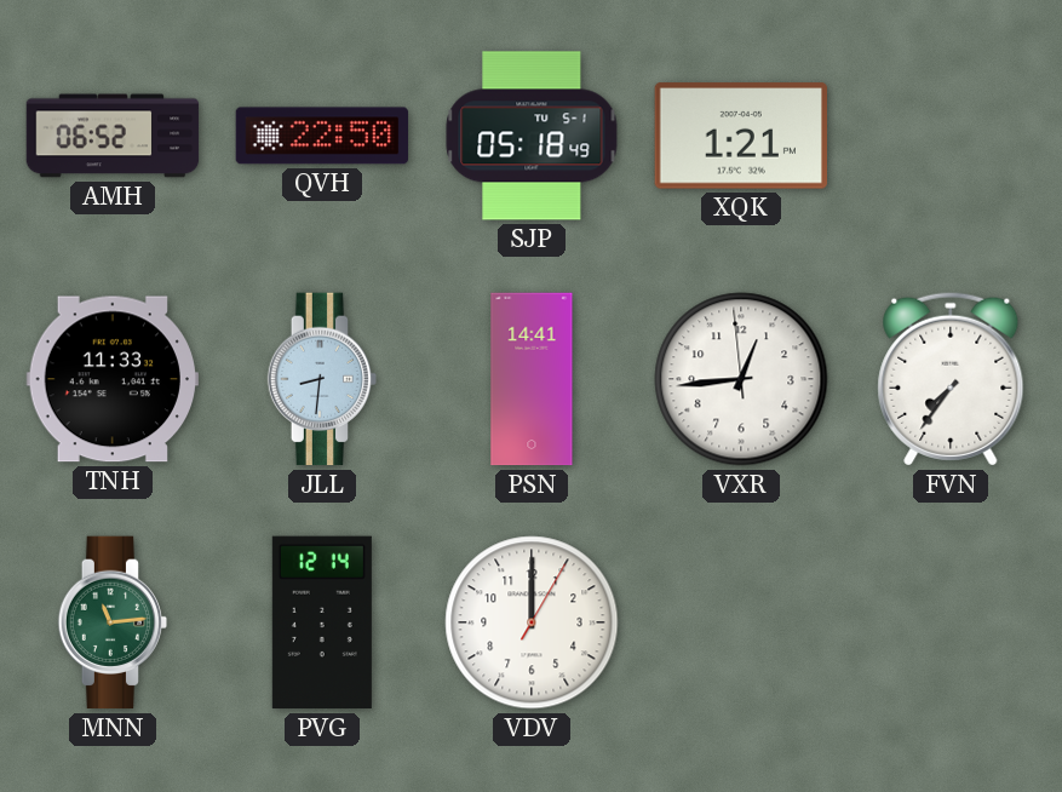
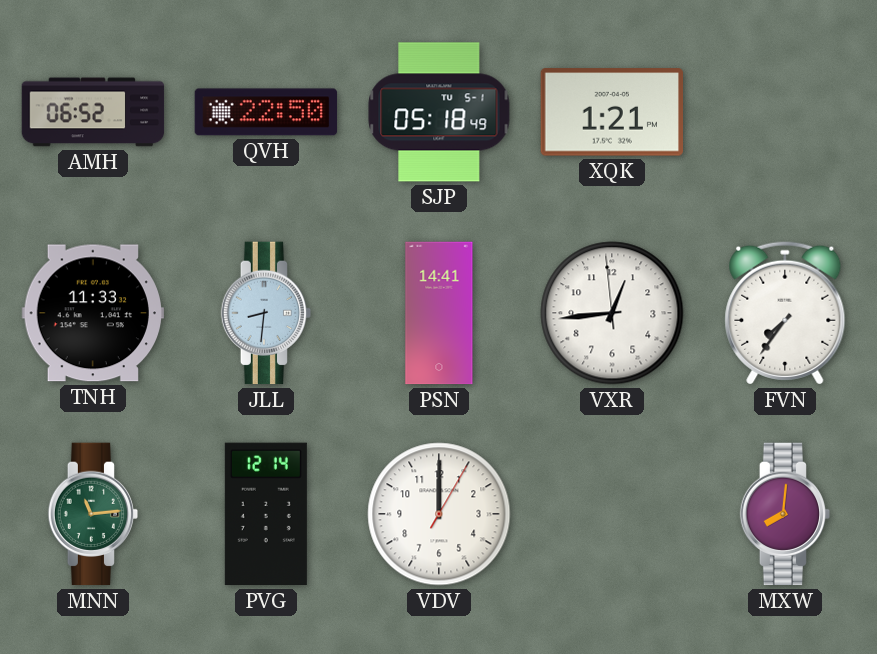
MXW: none -> 8:01
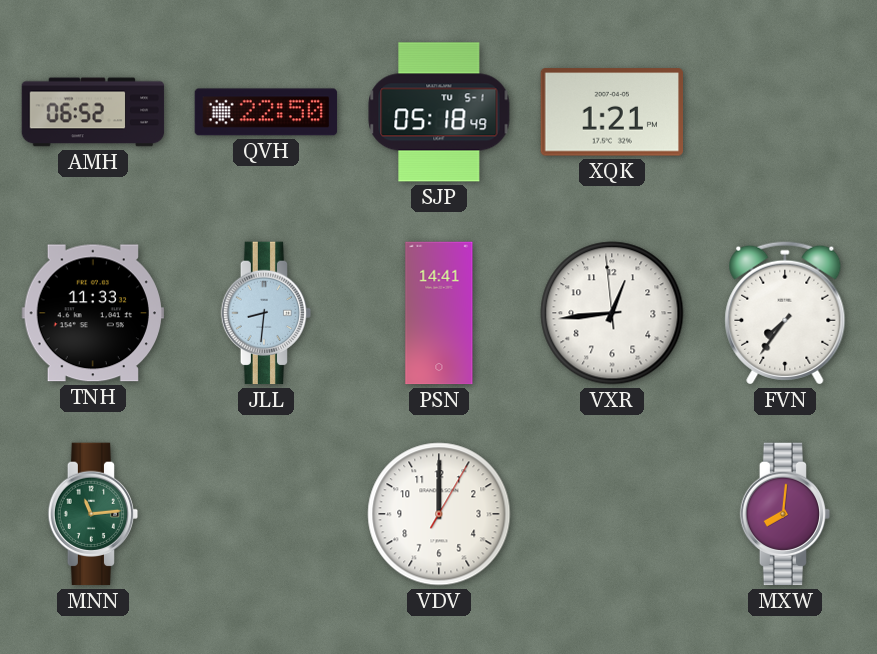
PVG: 12:14 -> none
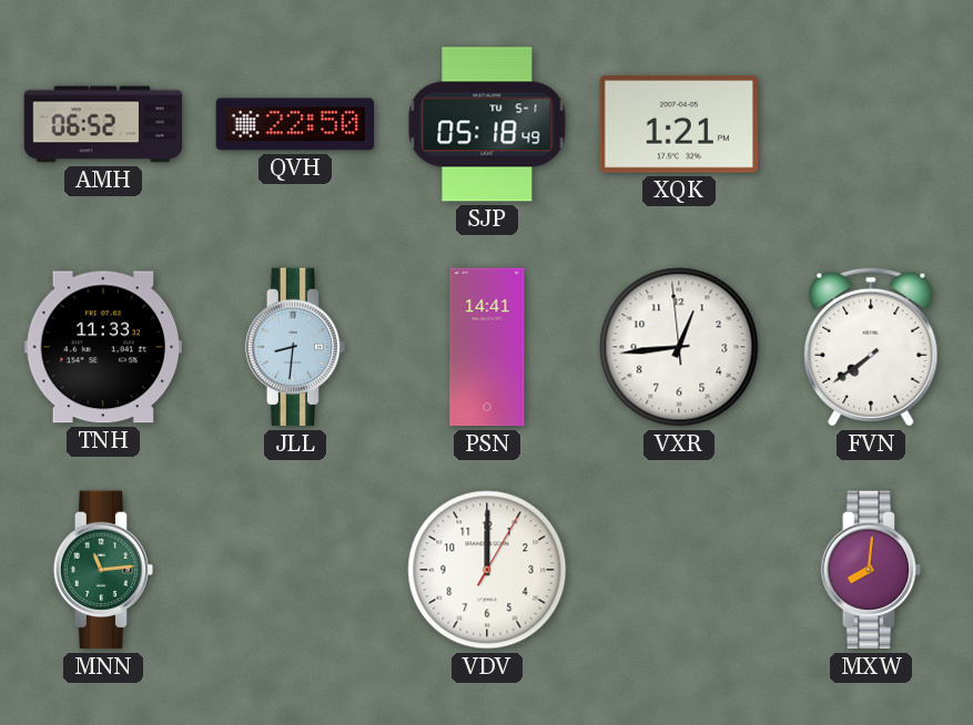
FVN: 7:36 -> 7:39
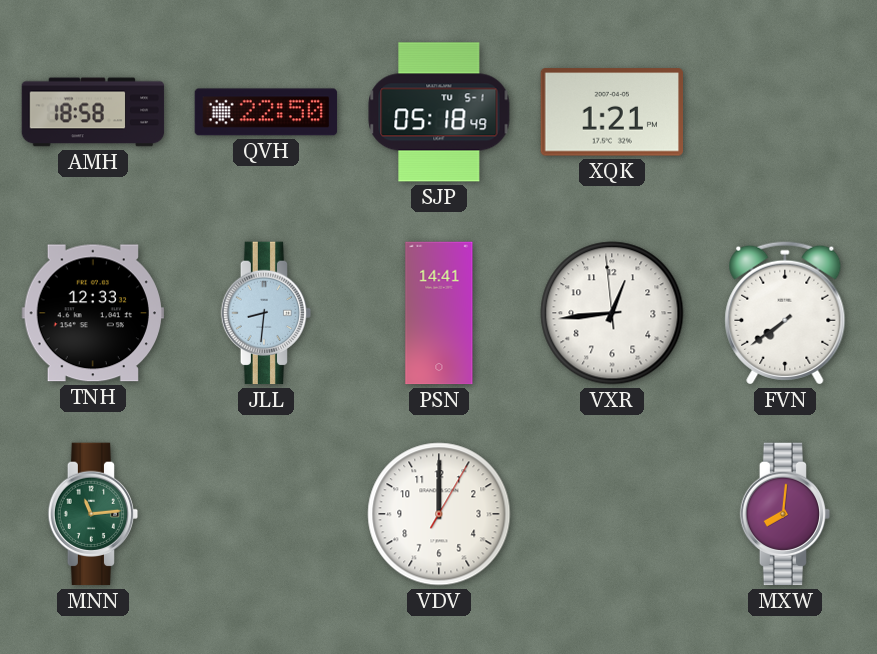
AMH: 06:52 -> 18:58
TNH: 11:33 -> 12:33
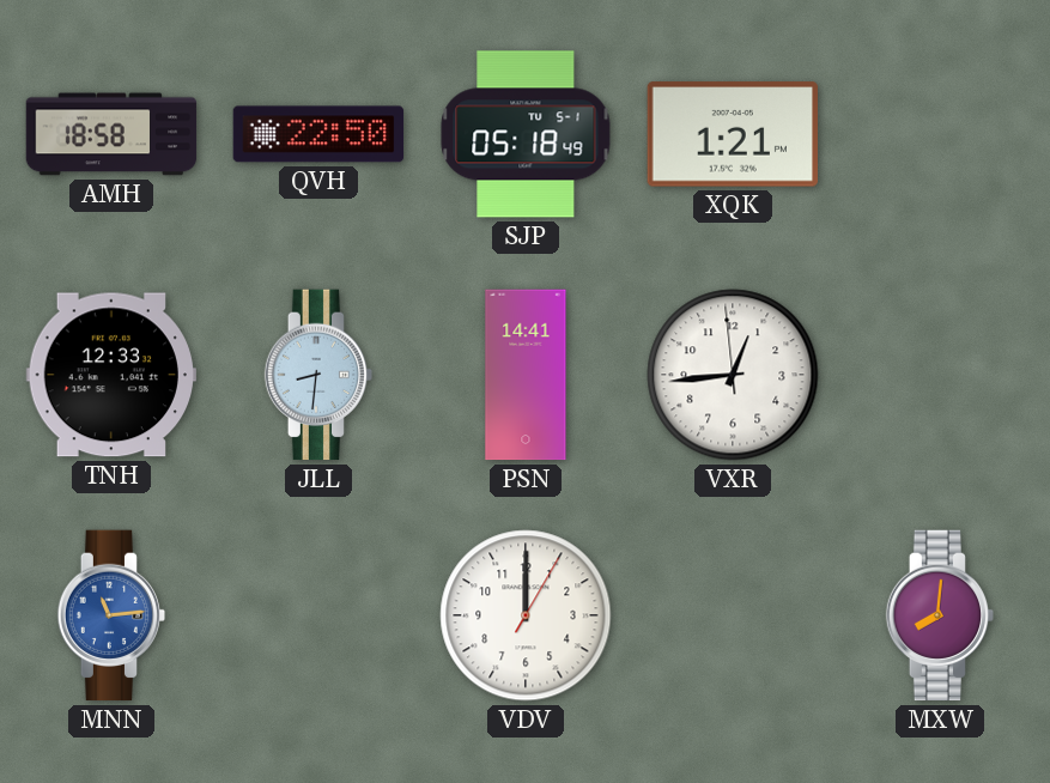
FVN: 7:39 -> none
MNN dial: green -> blue
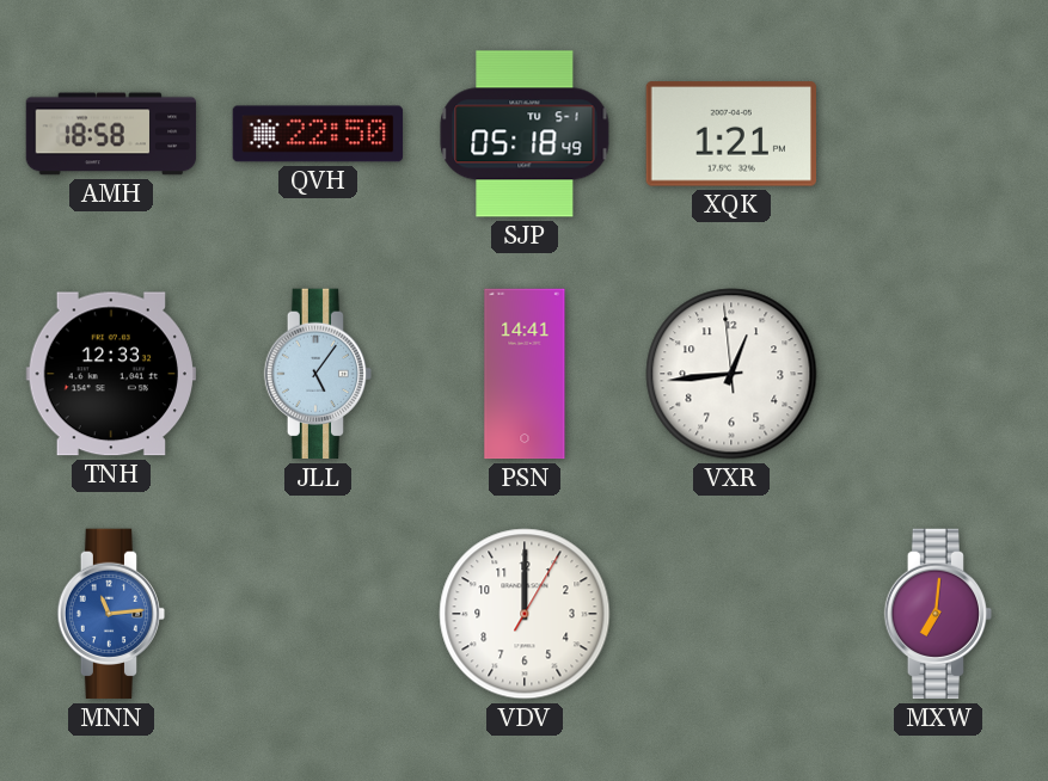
JLL: 8:31 -> 5:06
MXW: 8:01 -> 7:01
